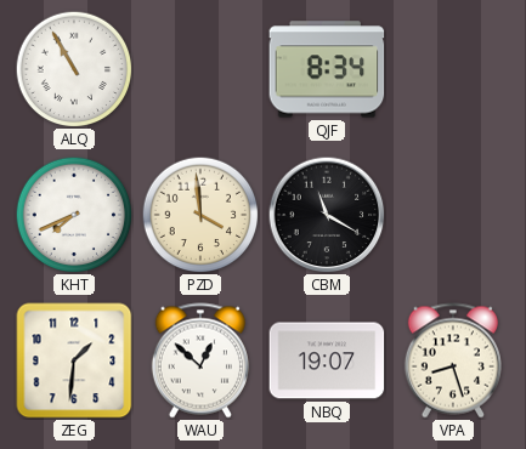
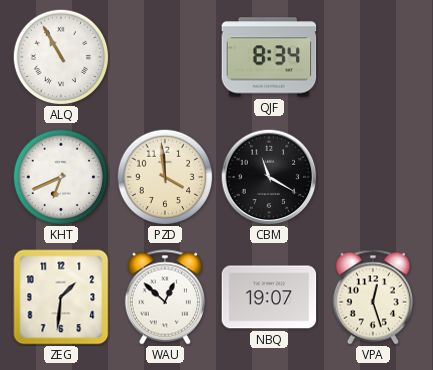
KHT: 7:41 -> 6:41
VPA: 8:27 -> 12:27
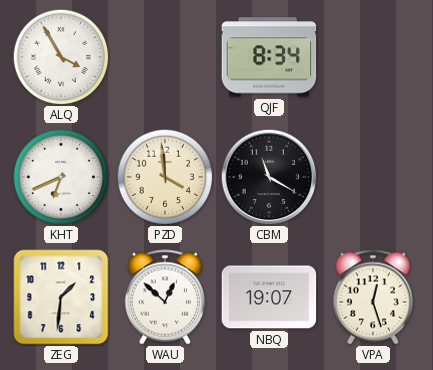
ALQ: 10:55 -> 3:55
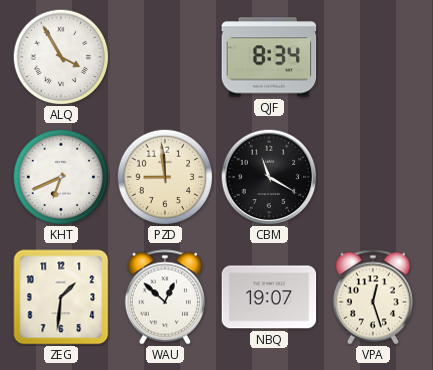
PZD: 3:59 -> 8:59
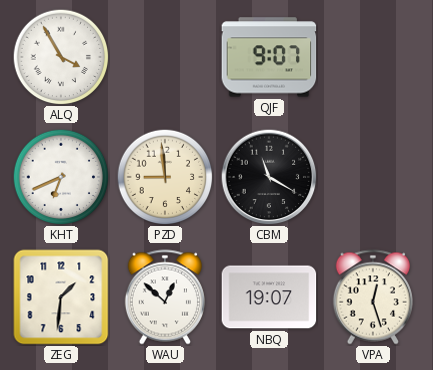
QJF: 8:34 -> 9:07
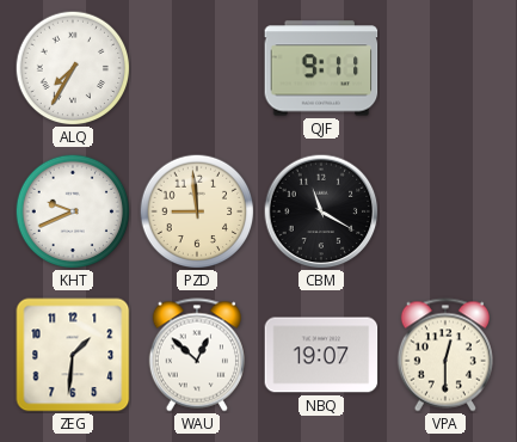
ALQ: 3:55 -> 7:35
QJF: 9:07 -> 9:11
KHT: 6:41 -> 9:41
VPA: 12:27 -> 12:30
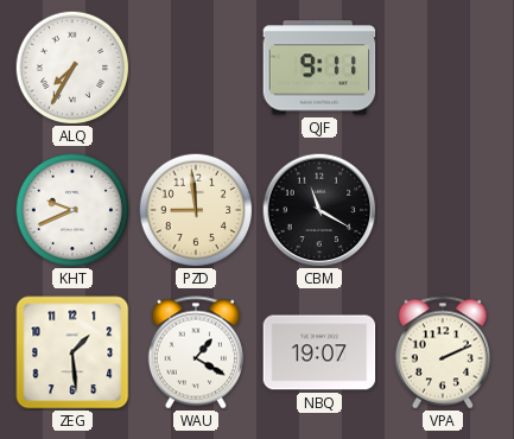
ZEG: 1:31 -> 1:29
WAU: 12:52 -> 1:20
VPA: 12:30 -> 2:11
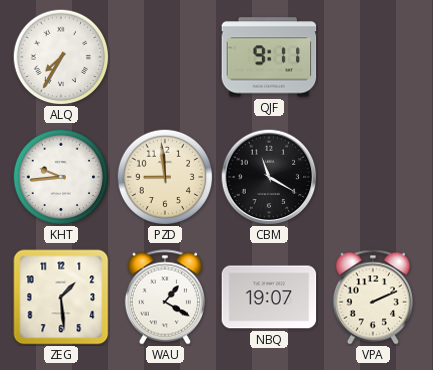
KHT: 9:41 -> 9:44
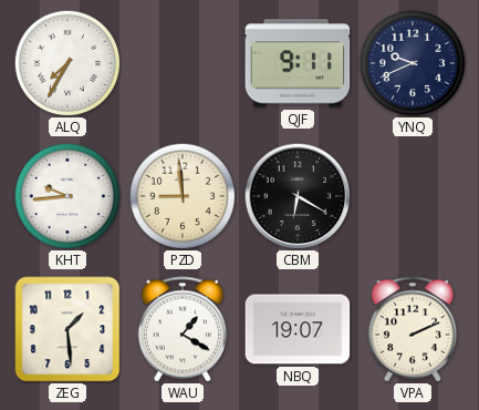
YNQ: none -> 9:41
CBM: 11:20 -> 6:20
